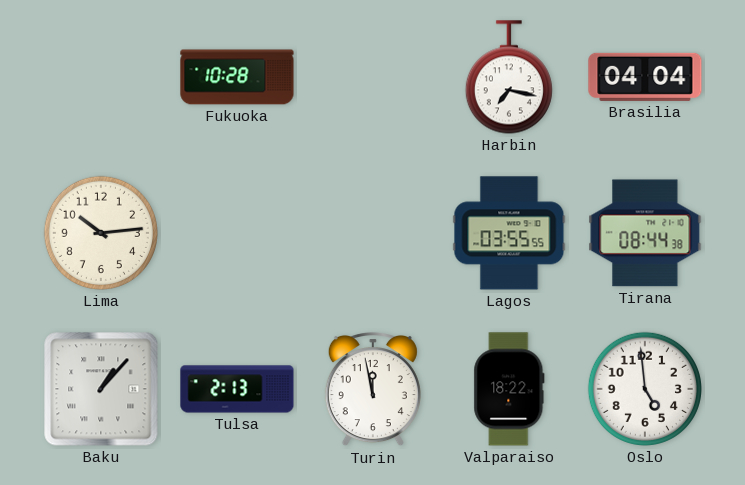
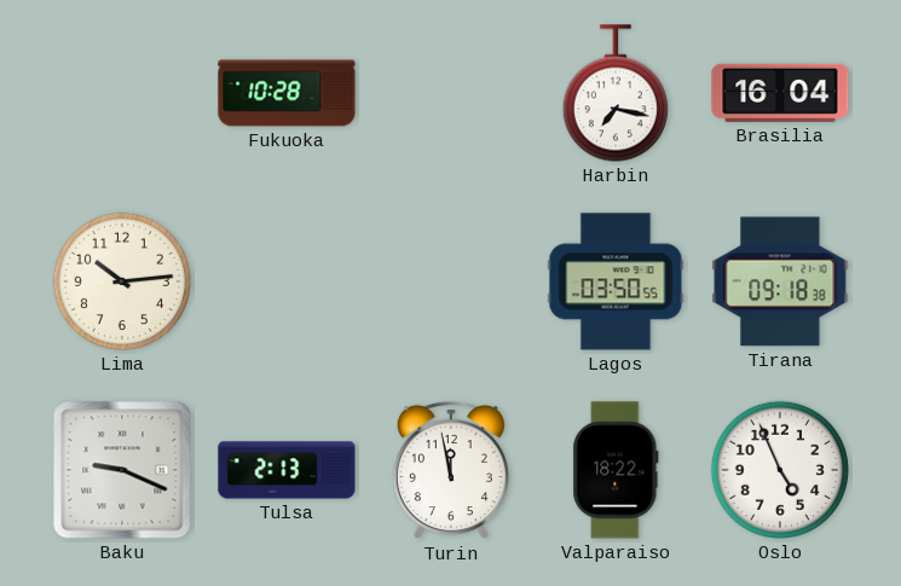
Brasilia: 04:04 -> 16:04
Lagos: 03:55 -> 03:50
Tirana: 08:44 -> 09:18
Baku: 1:07 -> 9:19
Oslo: 4:59 -> 4:56
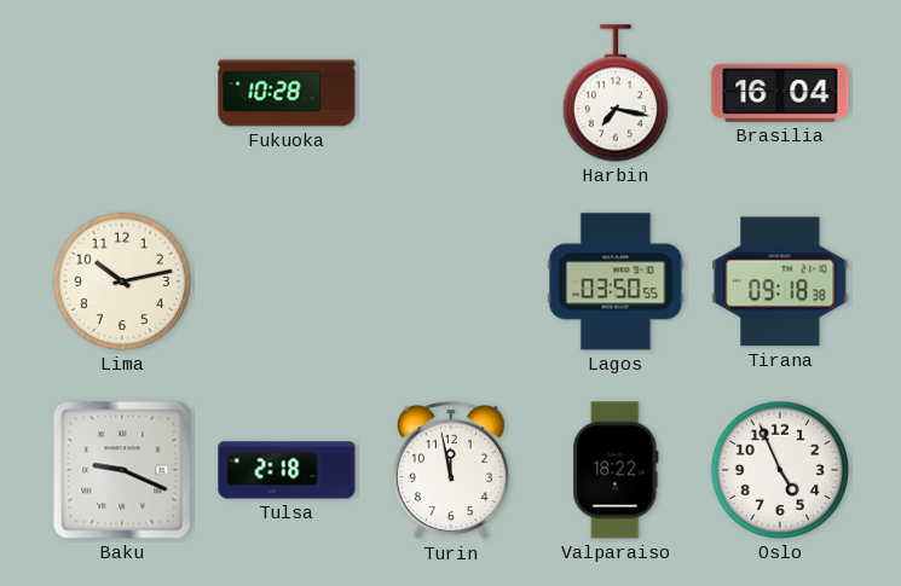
Lima: 10:14 -> 10:13
Tulsa: 2:13 -> 2:18
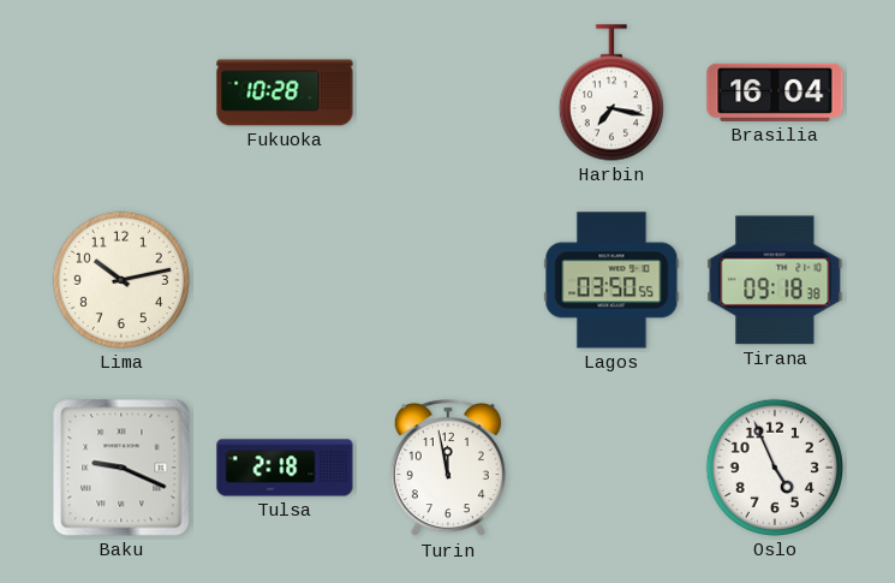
Valparaiso: 18:22 -> none
